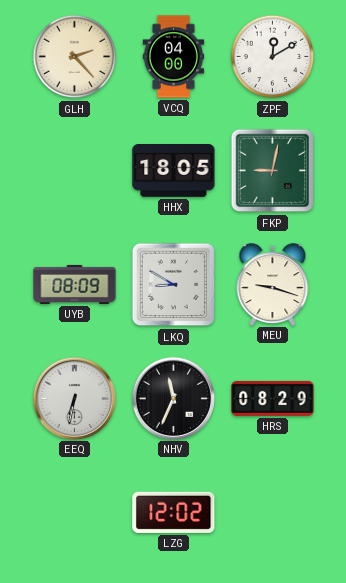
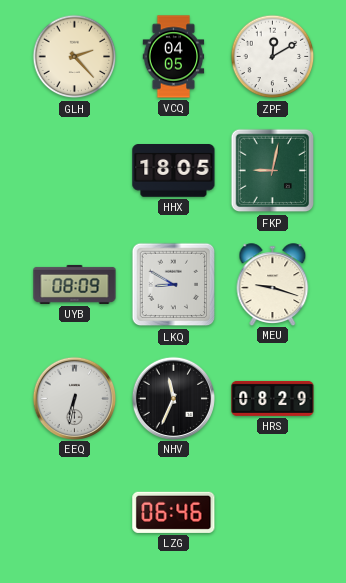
VCQ: 04:00 -> 04:05
LZG: 12:02 -> 06:46
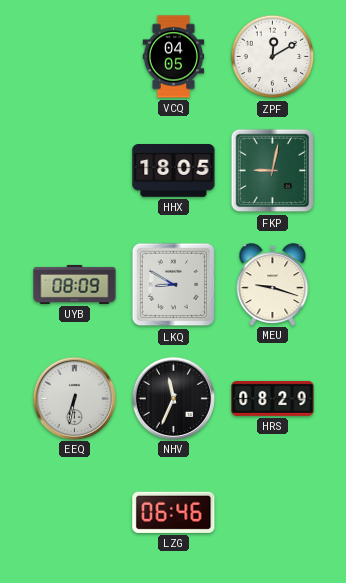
GLH: 2:23 -> none
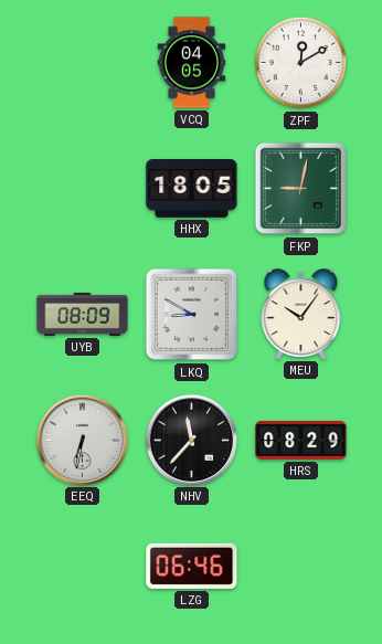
MEU: 9:18 -> 10:06
NHV: 11:34 -> 11:37
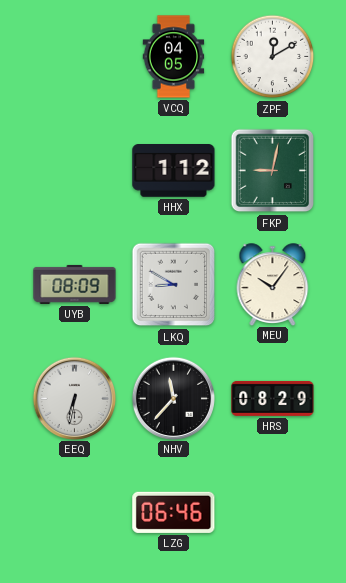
HHX: 18:05 -> 1:12
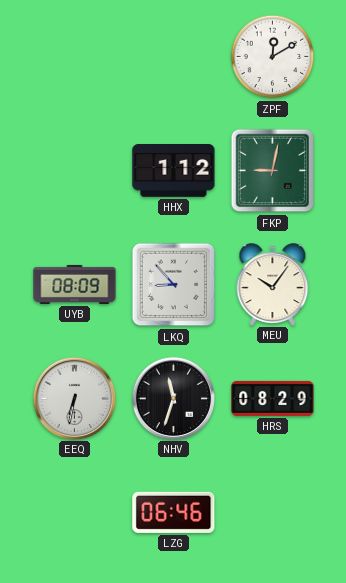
VCQ: 04:05 -> none
LKQ: 8:50 -> 8:53
NHV: 11:37 -> 11:33
